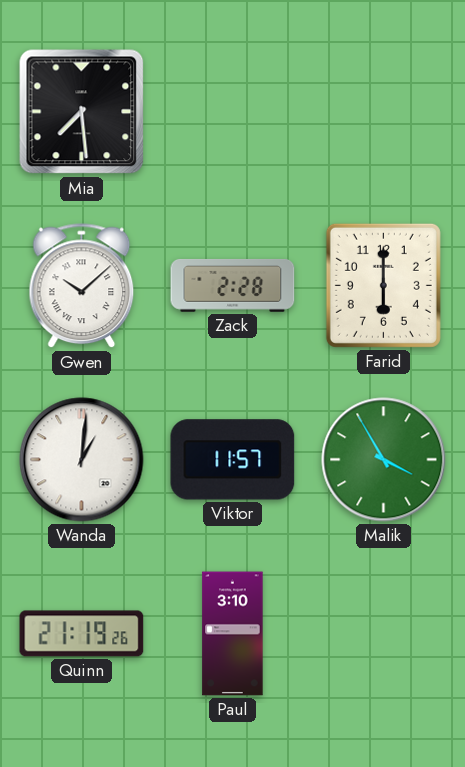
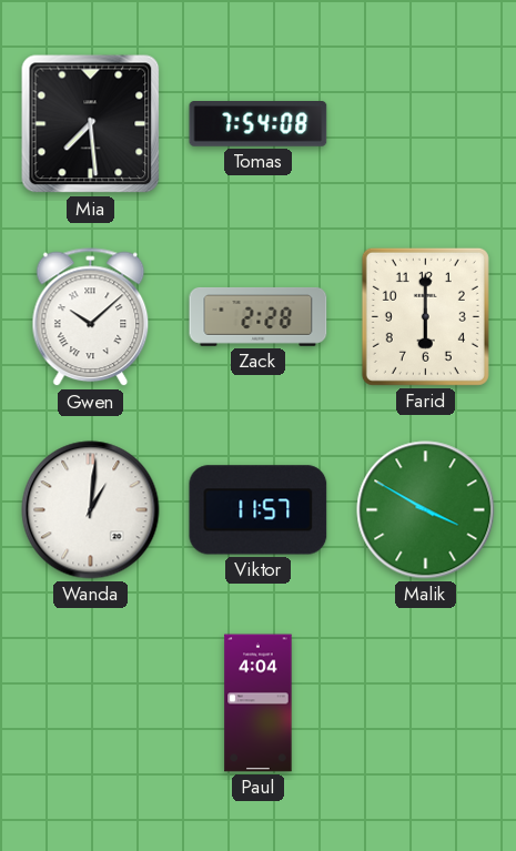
Tomas: none -> 7:54
Malik: 3:55 -> 3:50
Quinn: 21:19 -> none
Paul: 3:10 -> 4:04
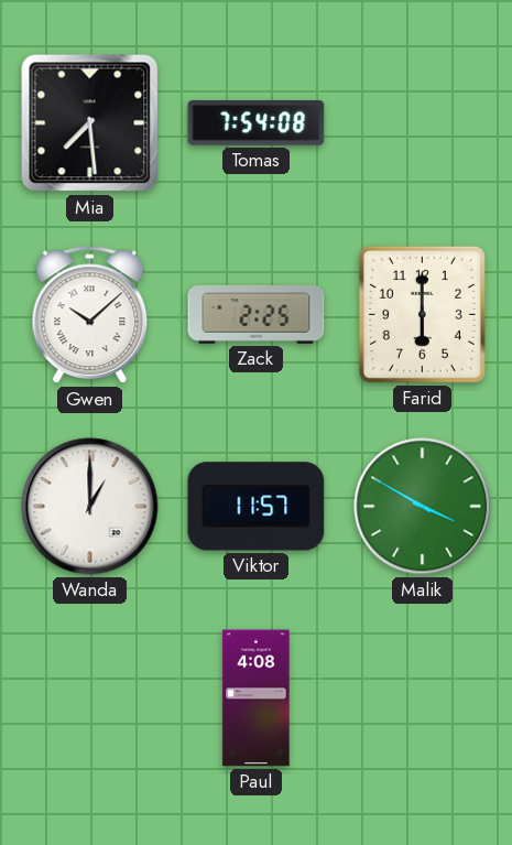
Zack: 2:28 -> 2:25
Wanda: 1:01 -> 1:00
Paul: 4:04 -> 4:08
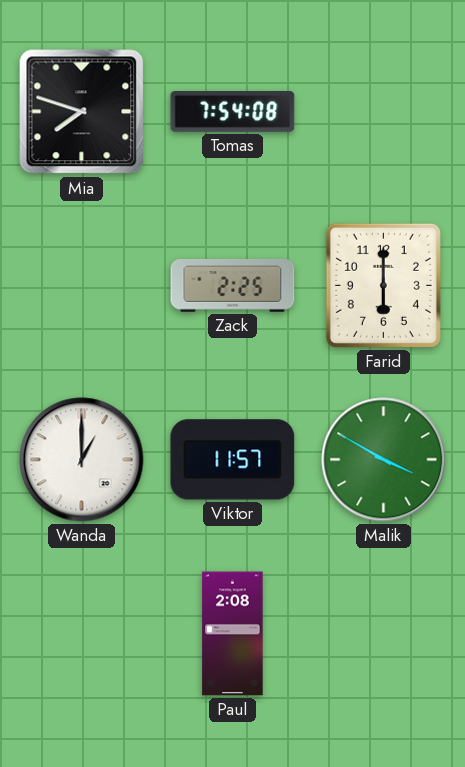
Mia: 7:29 -> 7:48
Gwen: 10:08 -> none
Paul: 4:08 -> 2:08
